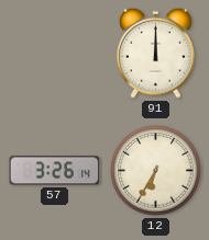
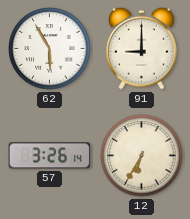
62: none -> 5:55
91: 12:00 -> 9:00
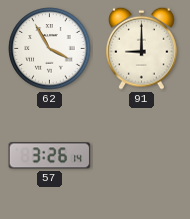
62: 5:55 -> 3:55
12: 6:35 -> none
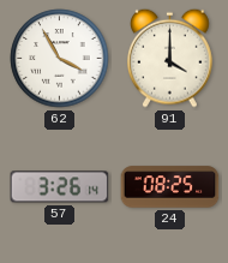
91: 9:00 -> 4:00
24: none -> 08:25
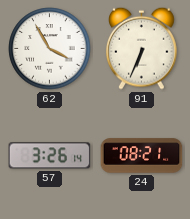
91: 4:00 -> 6:34
24: 08:25 -> 08:21
